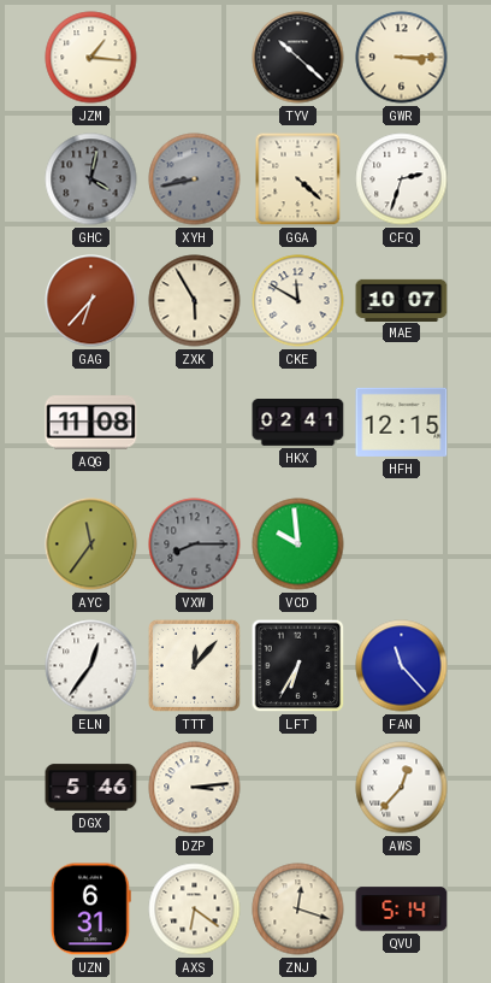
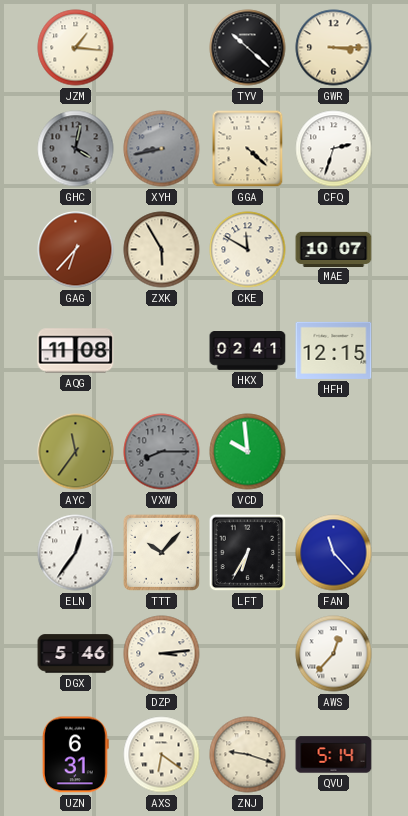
TTT: 12:07 -> 10:07
ZNJ: 12:18 -> 9:18
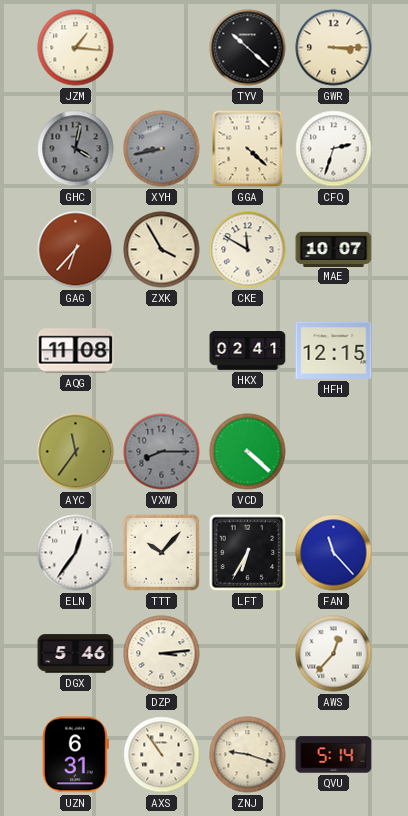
ZXK: 5:55 -> 3:55
VCD: 9:59 -> 4:22
AXS: 6:21 -> 10:54
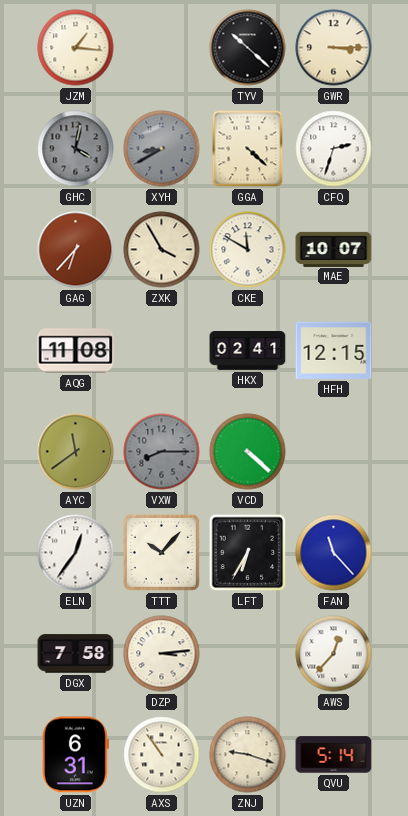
XYH: 8:43 -> 8:40
AYC: 11:36 -> 11:39
DGX: 5:46 -> 7:58
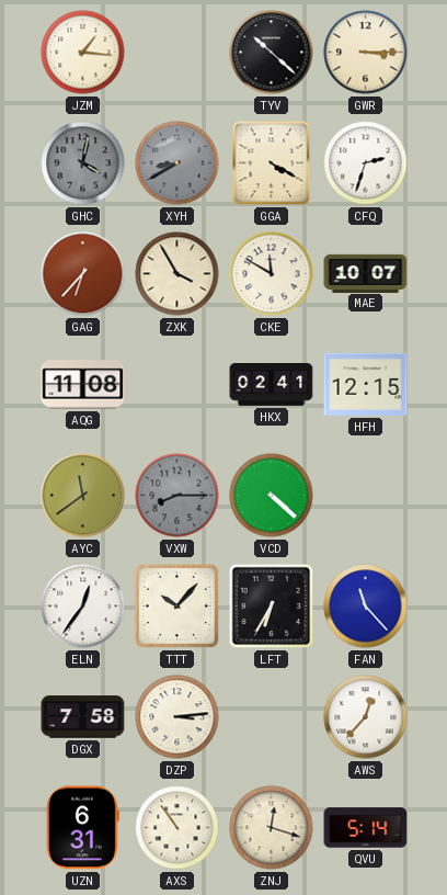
GGA: 4:22 -> 4:20
ZNJ: 9:18 -> 12:18
